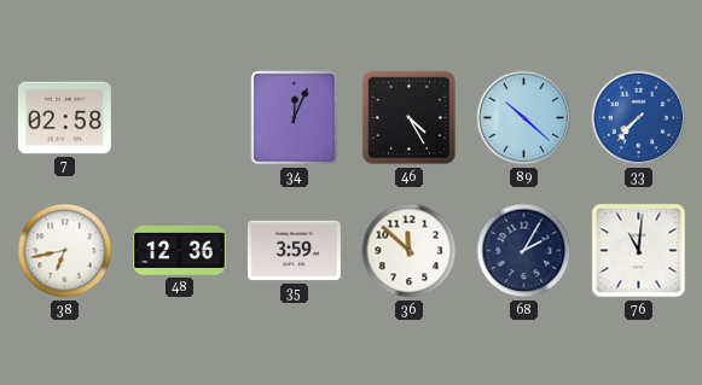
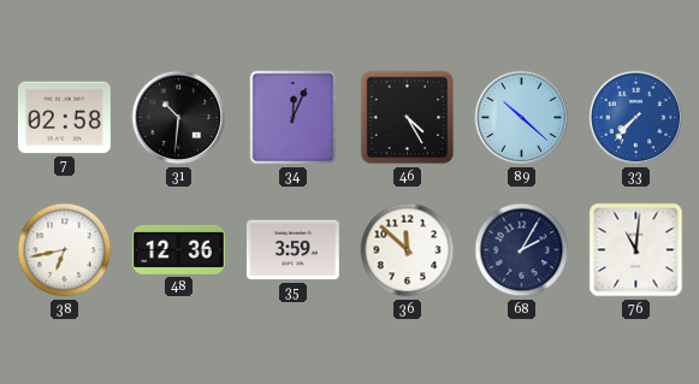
31: none -> 10:31
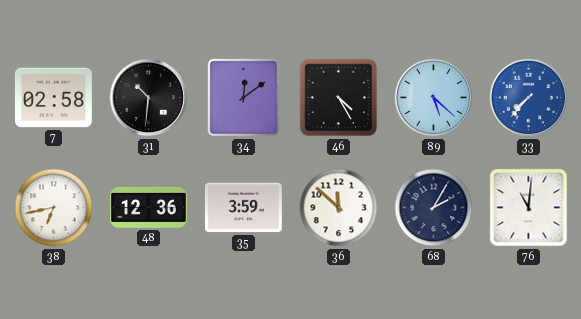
34: 12:04 -> 12:09
89: 10:22 -> 5:22
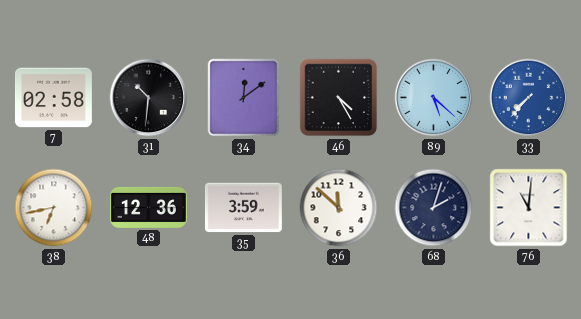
68: 2:05 -> 2:03
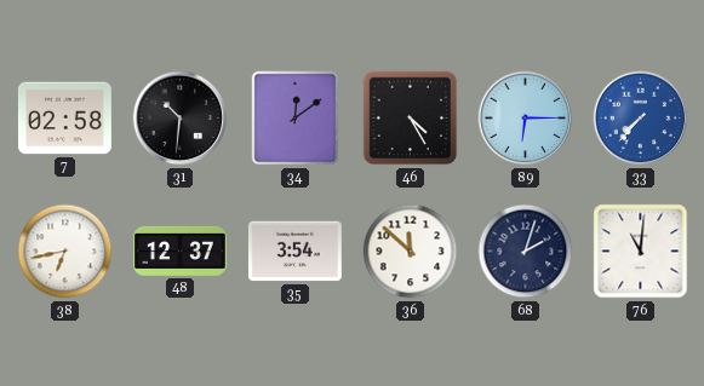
89: 5:22 -> 6:15
48: 12:36 -> 12:37
35: 3:59 -> 3:54
